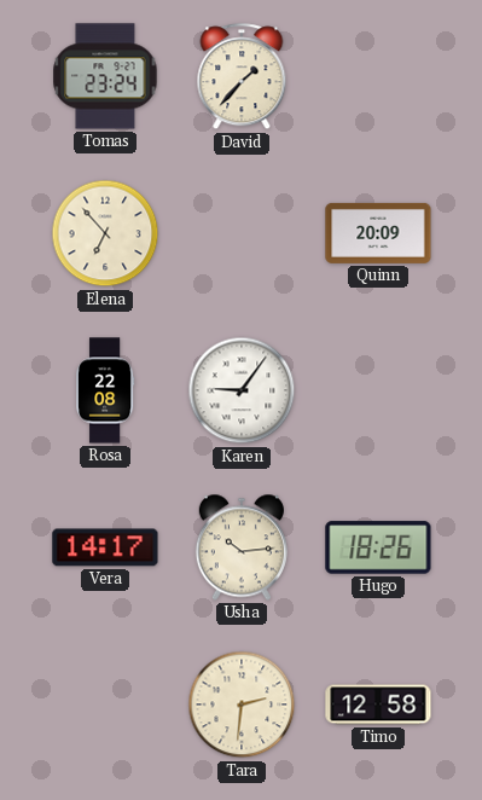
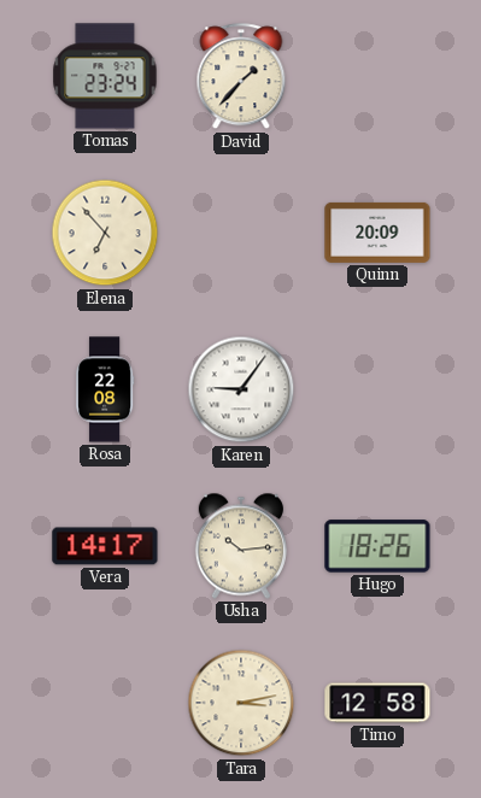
Tara: 2:31 -> 3:13
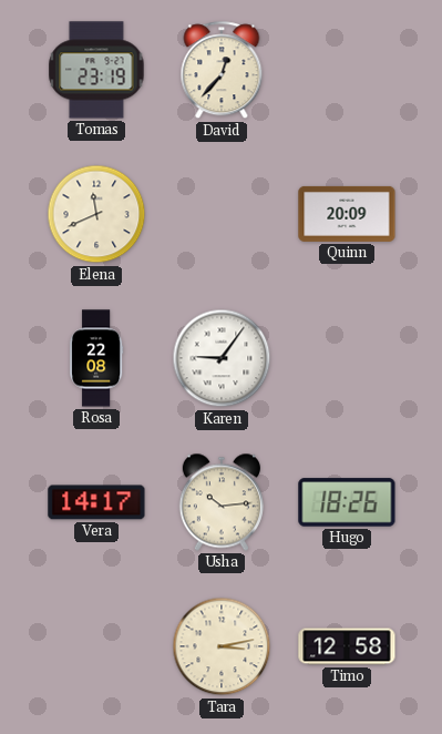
Tomas: 23:24 -> 23:19
David: 1:37 -> 12:37
Elena: 6:53 -> 11:41
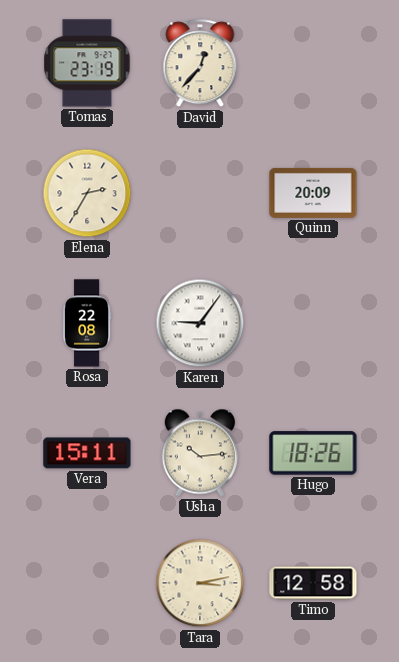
Elena: 11:41 -> 2:35
Vera: 14:17 -> 15:11
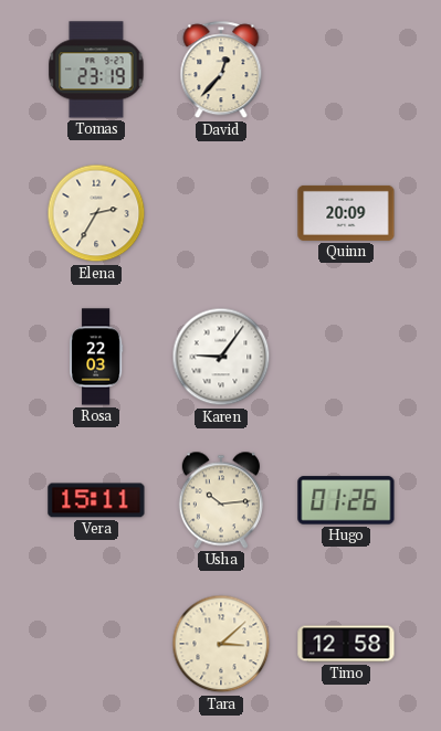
Rosa: 22:08 -> 22:03
Hugo: 18:26 -> 01:26
Tara: 3:13 -> 3:08
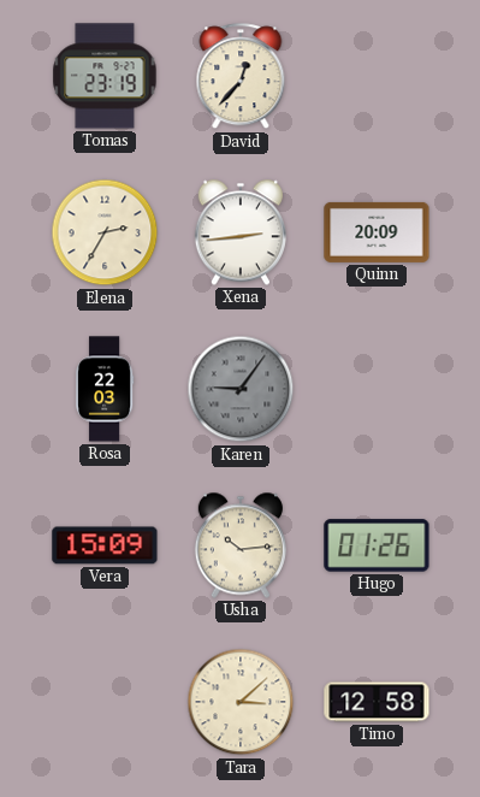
Xena: none -> 2:44
Karen dial: white -> grey
Vera: 15:11 -> 15:09
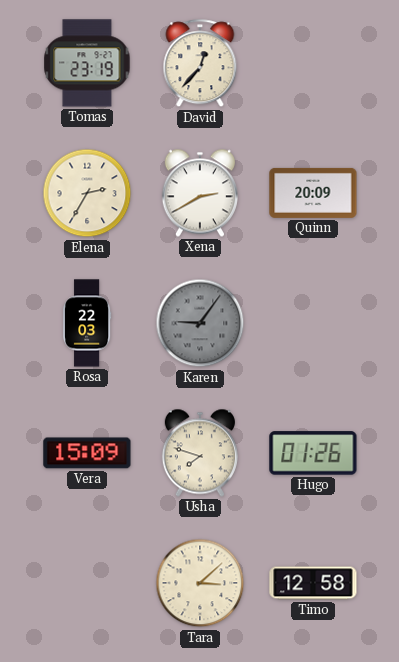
Xena: 2:44 -> 2:40
Usha: 10:14 -> 7:48
